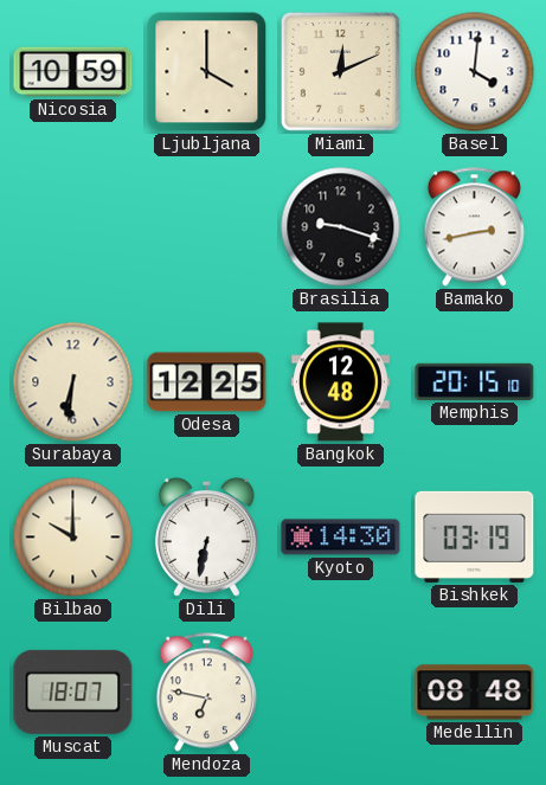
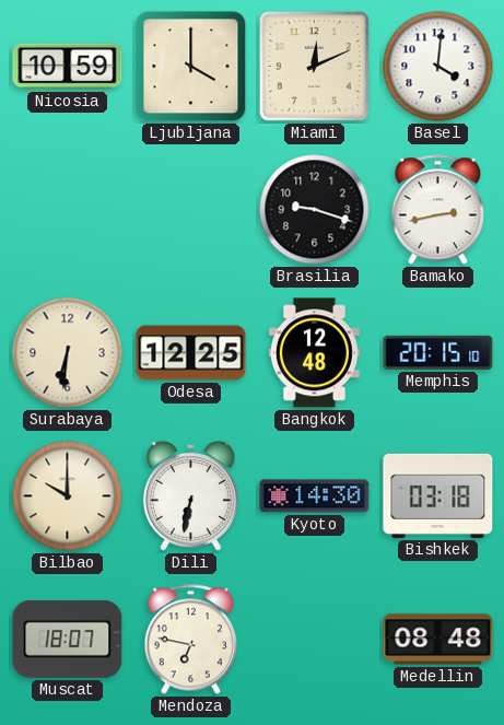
Bishkek: 03:19 -> 03:18
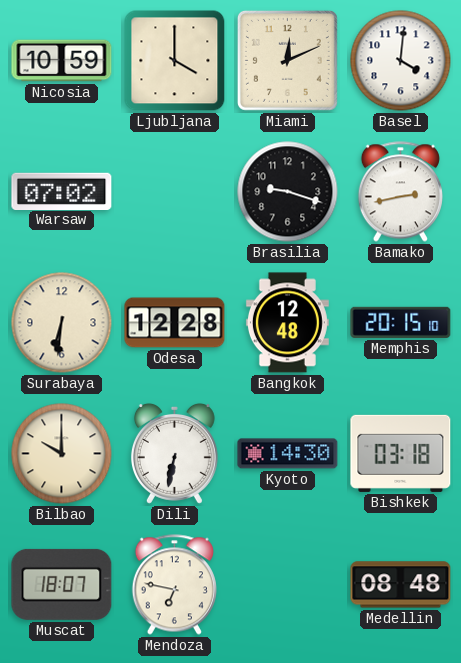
Warsaw: none -> 07:02
Odesa: 12:25 -> 12:28
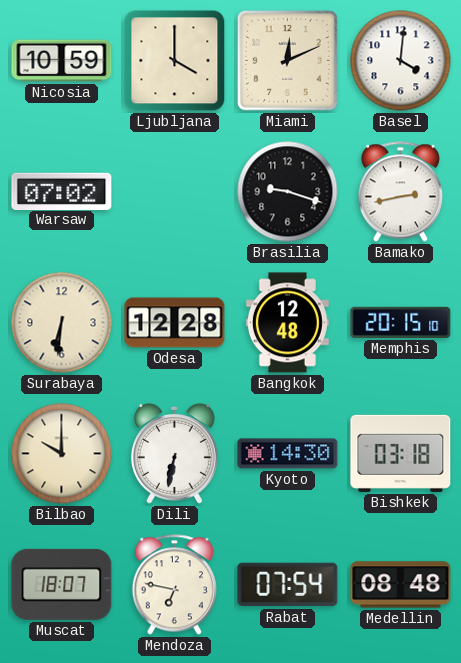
Rabat: none -> 07:54
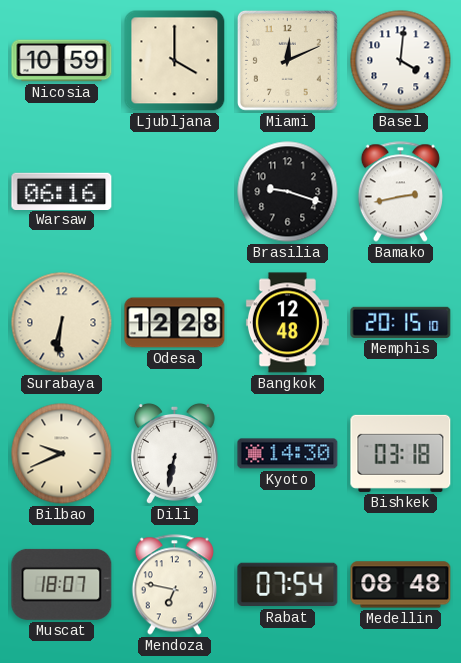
Warsaw: 07:02 -> 06:16
Bilbao: 10:00 -> 9:41
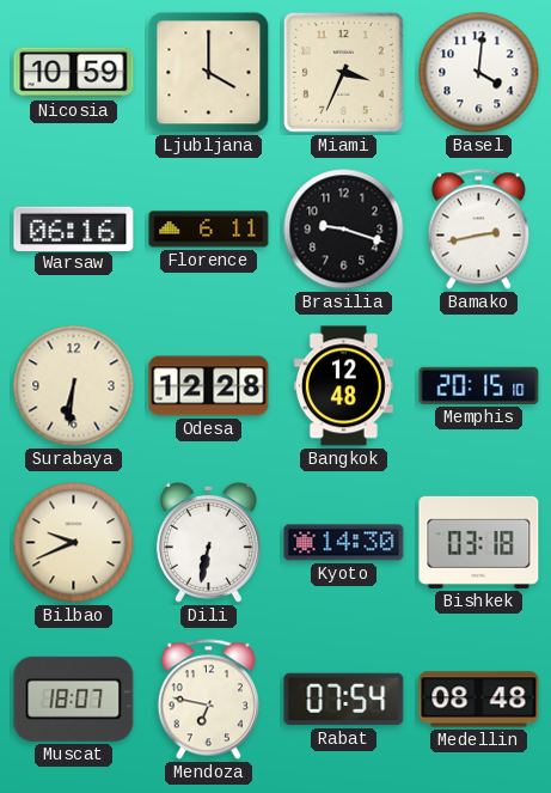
Miami: 12:11 -> 3:34
Florence: none -> 6:11
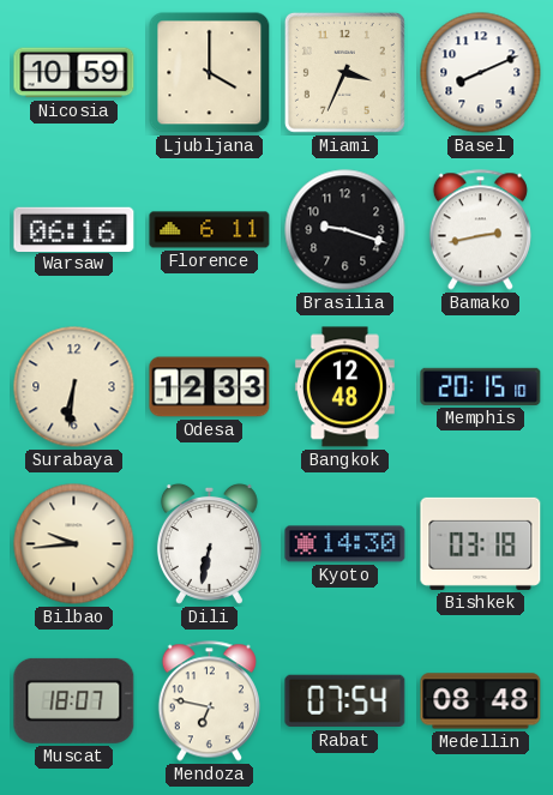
Basel: 4:01 -> 8:11
Odesa: 12:28 -> 12:33
Bilbao: 9:41 -> 9:44
